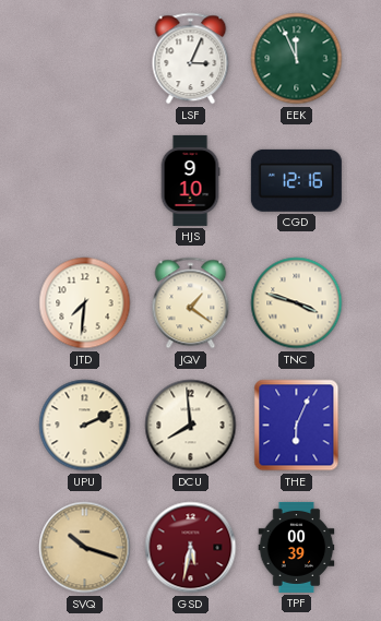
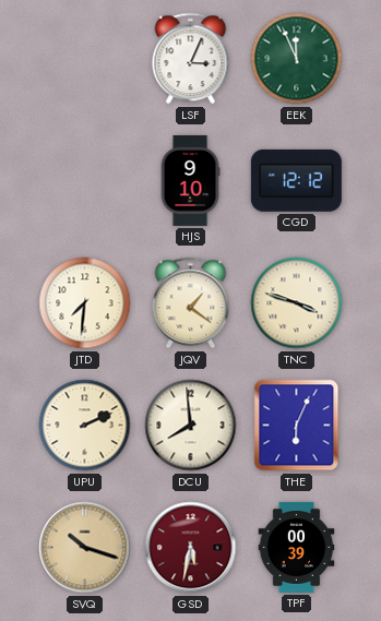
CGD: 12:16 -> 12:12
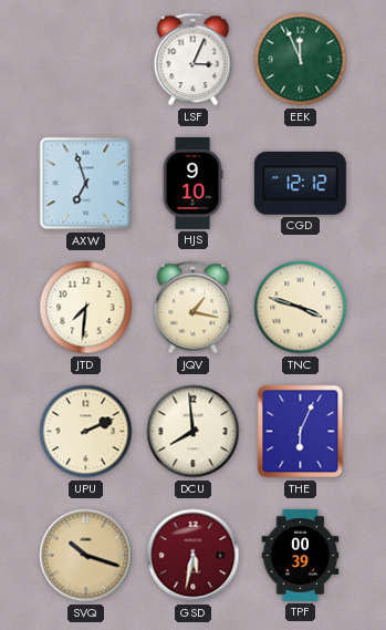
AXW: none -> 6:57
JQV: 1:21 -> 1:17
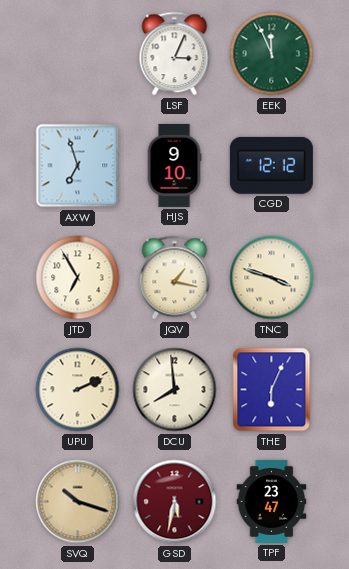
JTD: 7:31 -> 6:55
TPF: 00:39 -> 23:47
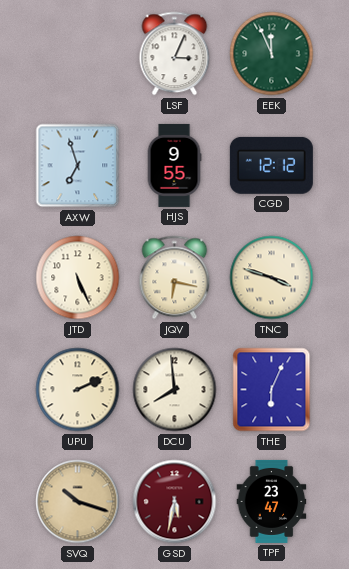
HJS: 9:10 -> 9:55
JTD: 6:55 -> 5:26
JQV: 1:17 -> 6:17
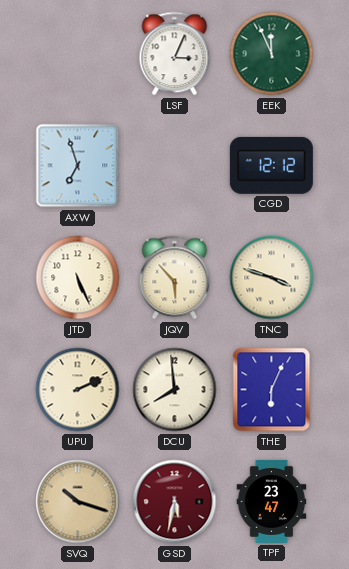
HJS: 9:55 -> none
JQV: 6:17 -> 5:53
